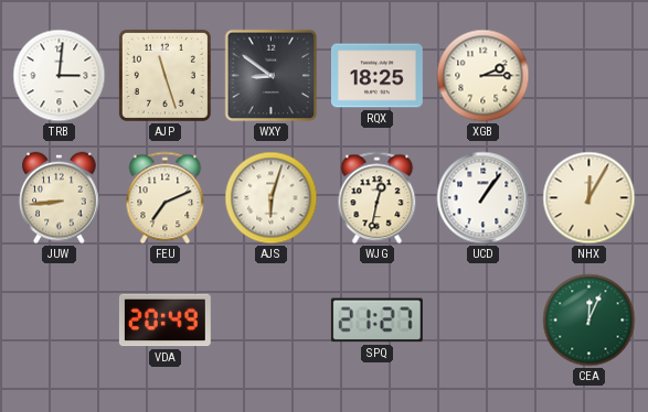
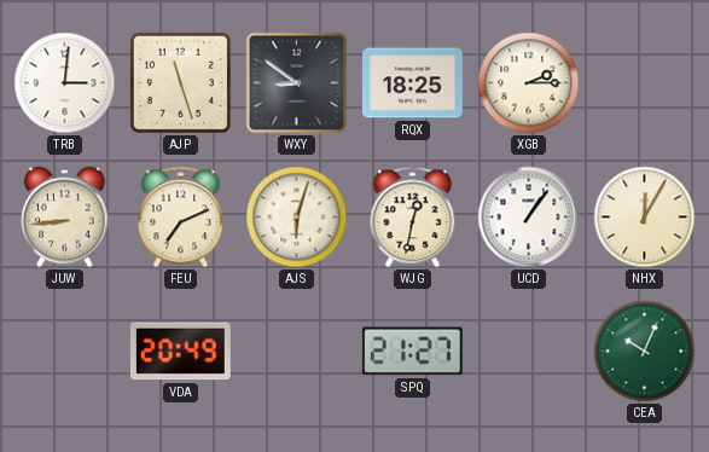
CEA: 12:04 -> 10:04
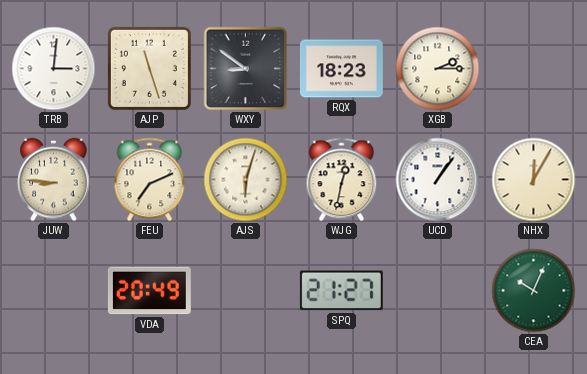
RQX: 18:25 -> 18:23
JUW: 8:44 -> 8:46
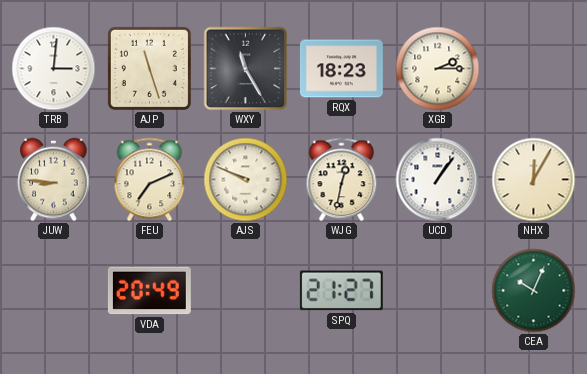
WXY: 8:51 -> 11:25
AJS: 6:03 -> 9:49
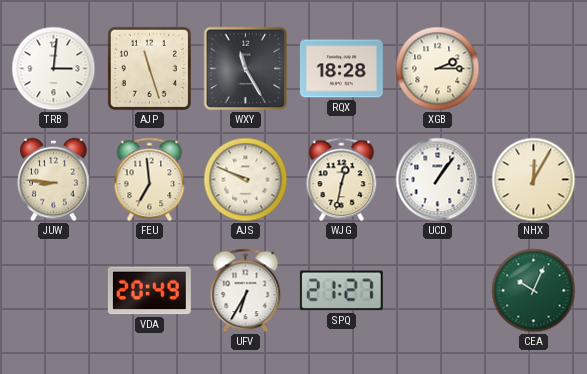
RQX: 18:23 -> 18:28
FEU: 7:11 -> 6:59
UFV: none -> 6:35
